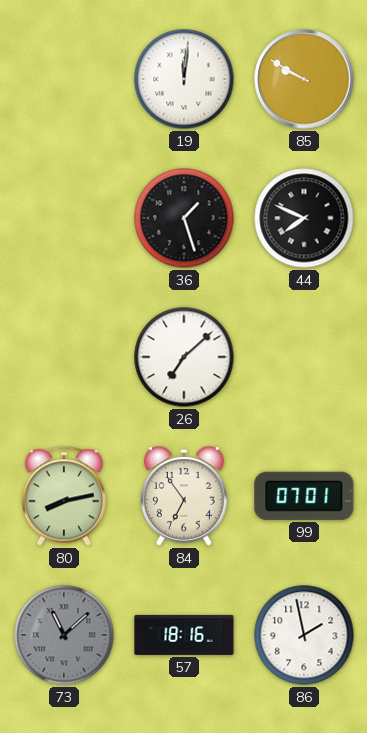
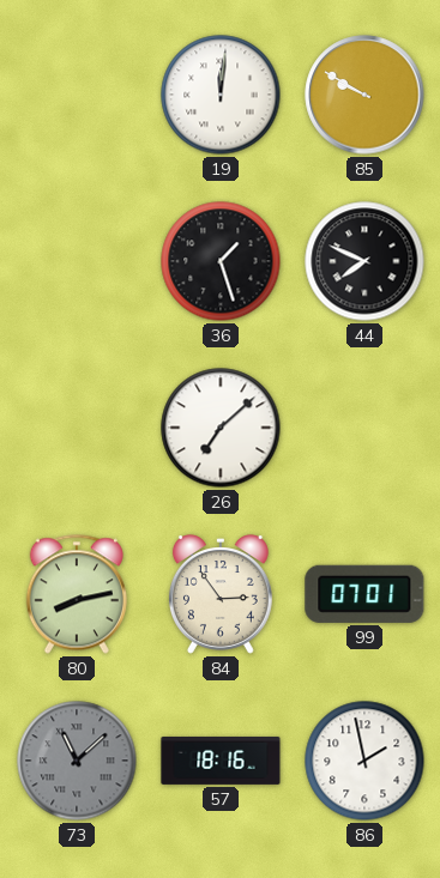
84: 6:54 -> 2:54
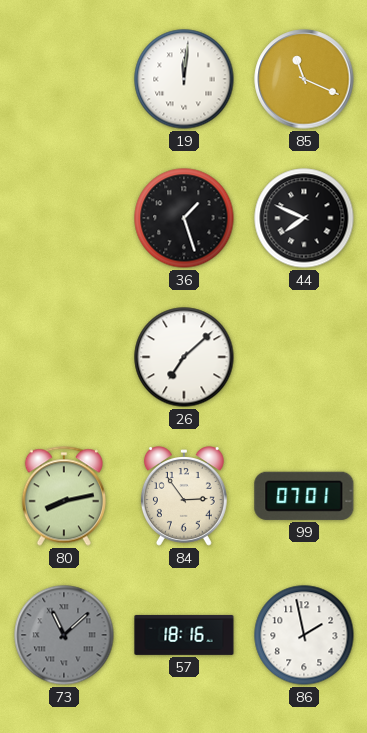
85: 9:50 -> 11:19
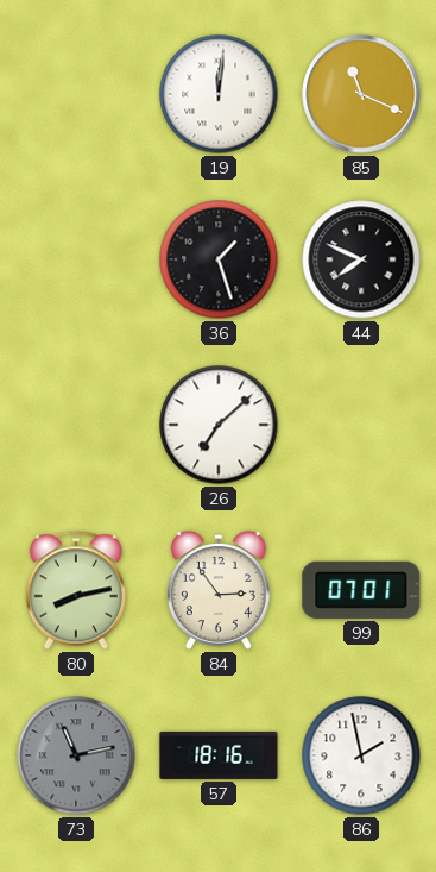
73: 11:08 -> 11:13
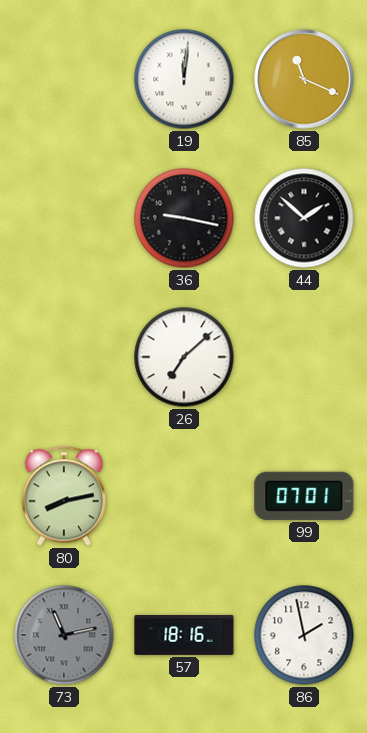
36: 1:27 -> 9:17
44: 7:49 -> 1:52
84: 2:54 -> none
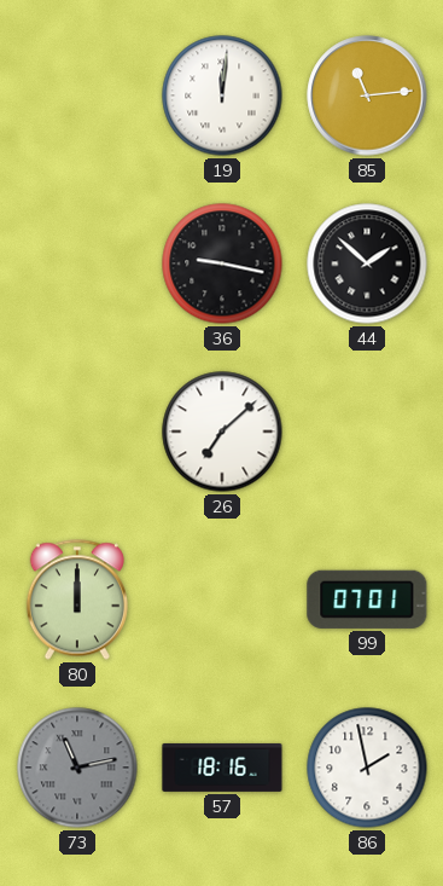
85: 11:19 -> 11:14
80: 8:13 -> 12:00
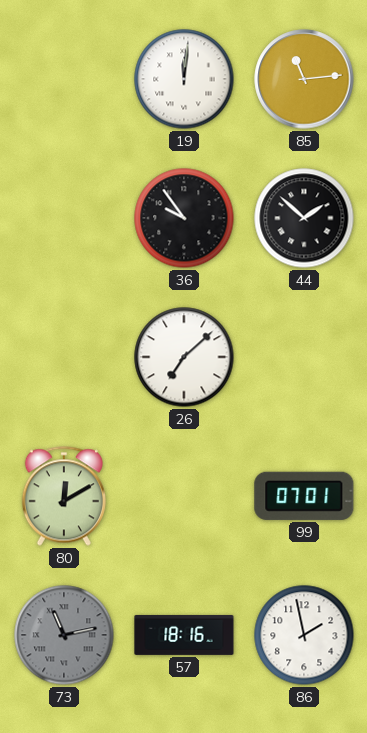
36: 9:17 -> 9:54
80: 12:00 -> 12:10
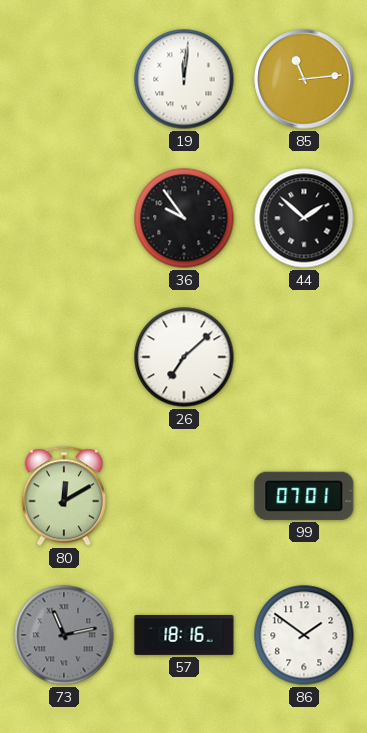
86: 1:58 -> 1:51
